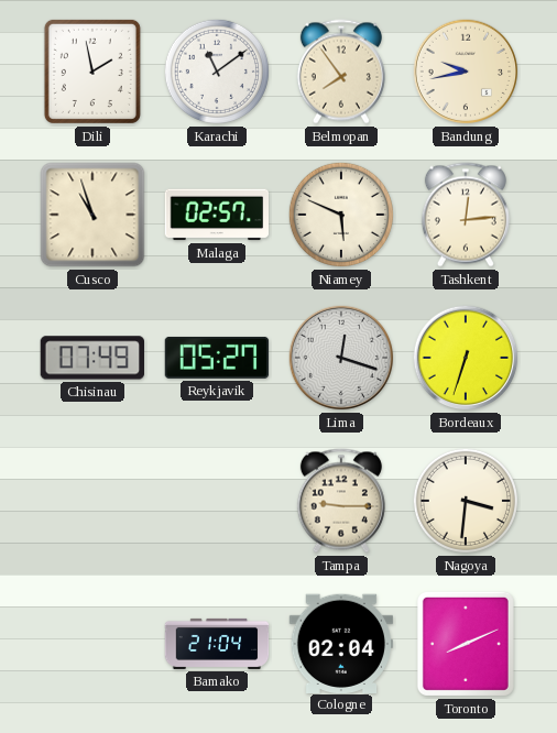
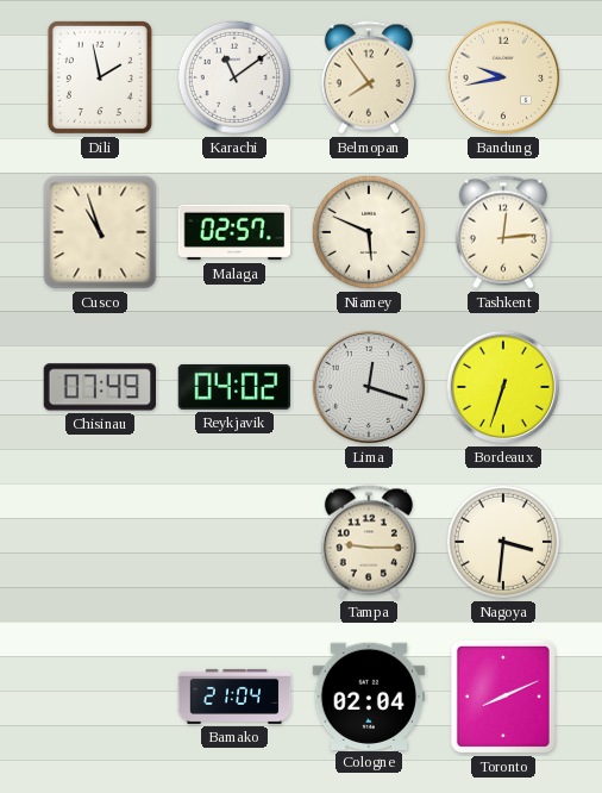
Reykjavik: 05:27 -> 04:02
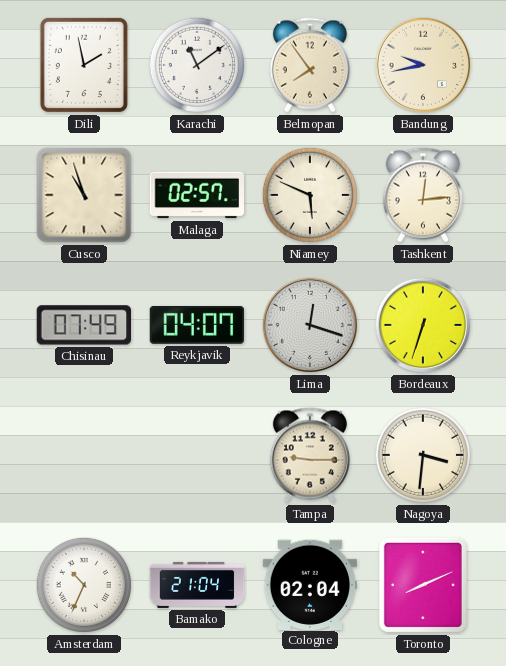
Reykjavik: 04:02 -> 04:07
Amsterdam: none -> 10:34
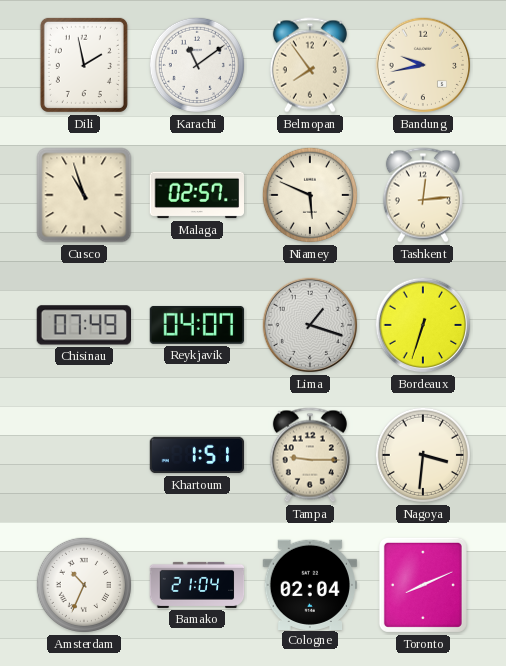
Lima: 12:18 -> 1:18
Khartoum: none -> 1:51
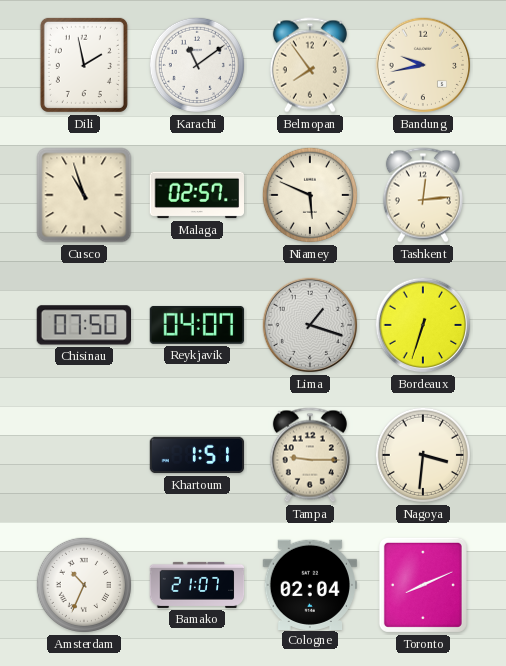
Chisinau: 07:49 -> 07:50
Bamako: 21:04 -> 21:07
